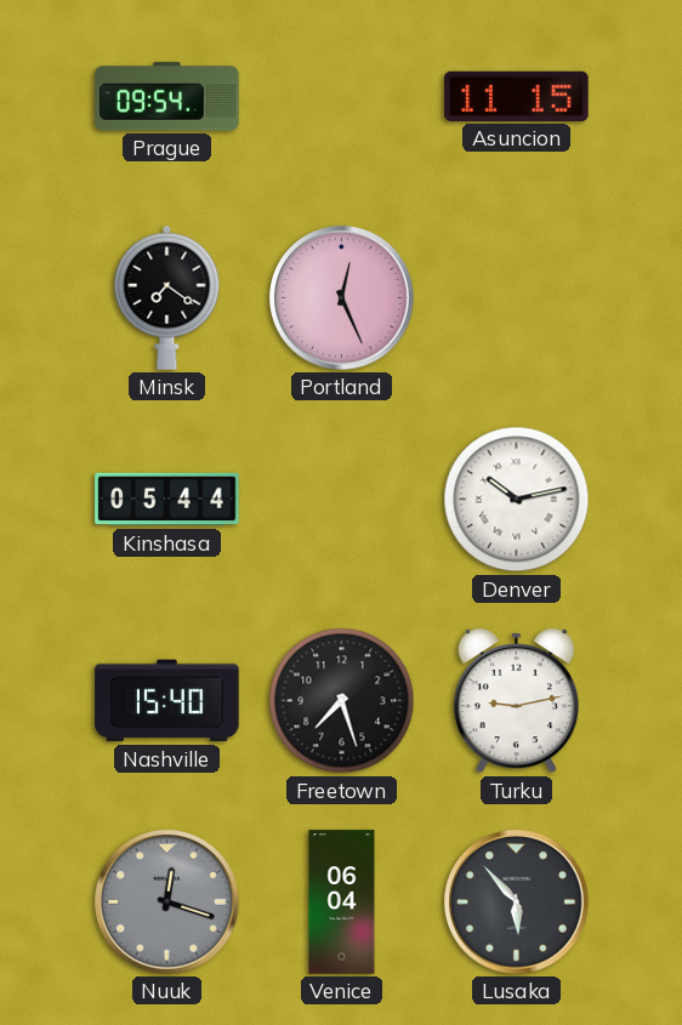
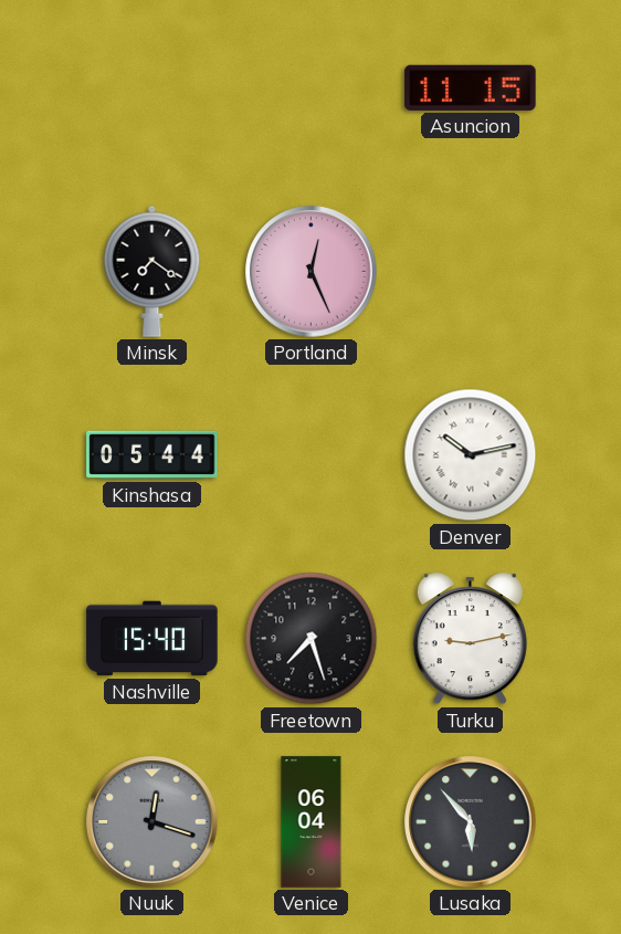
Prague: 09:54 -> none
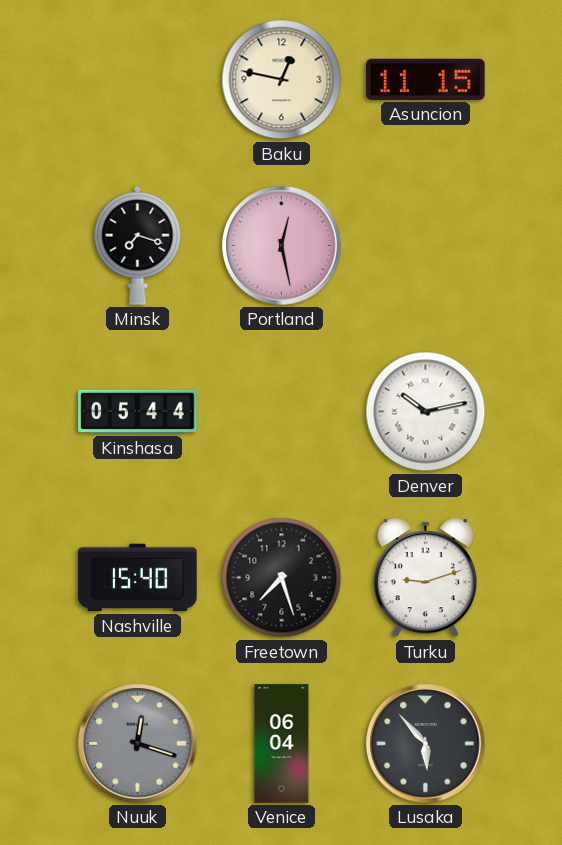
Baku: none -> 12:47
Minsk: 7:21 -> 7:18
Portland: 12:26 -> 12:28
Turku: 9:13 -> 9:12
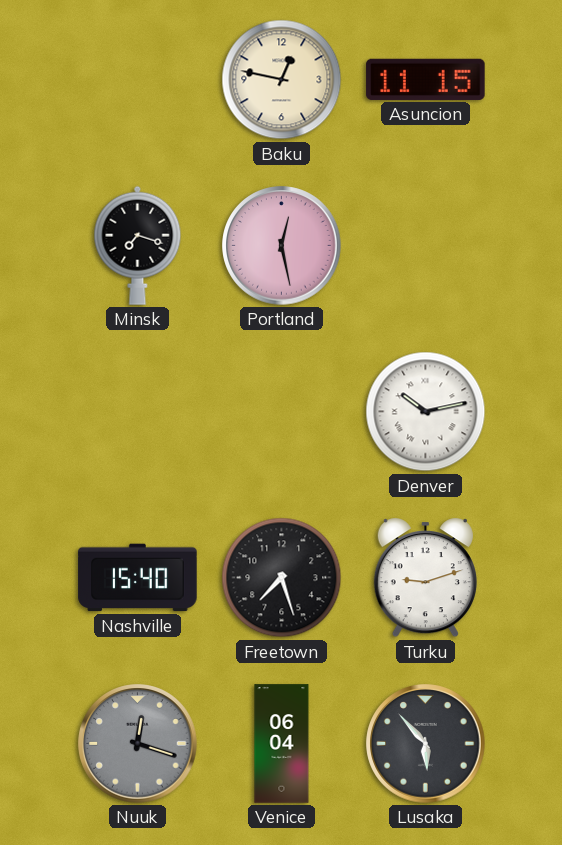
Kinshasa: 05:44 -> none
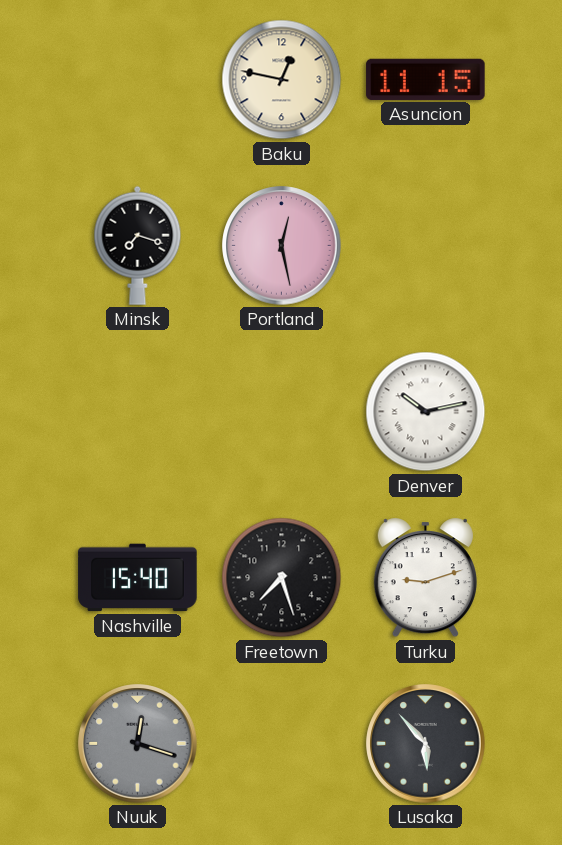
Venice: 06:04 -> none
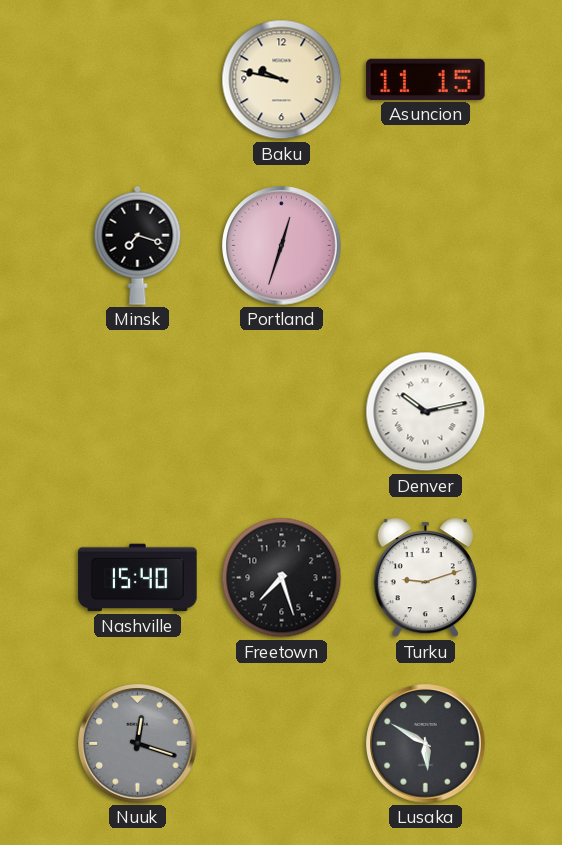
Baku: 12:47 -> 9:47
Portland: 12:28 -> 12:33
Lusaka: 5:53 -> 5:50
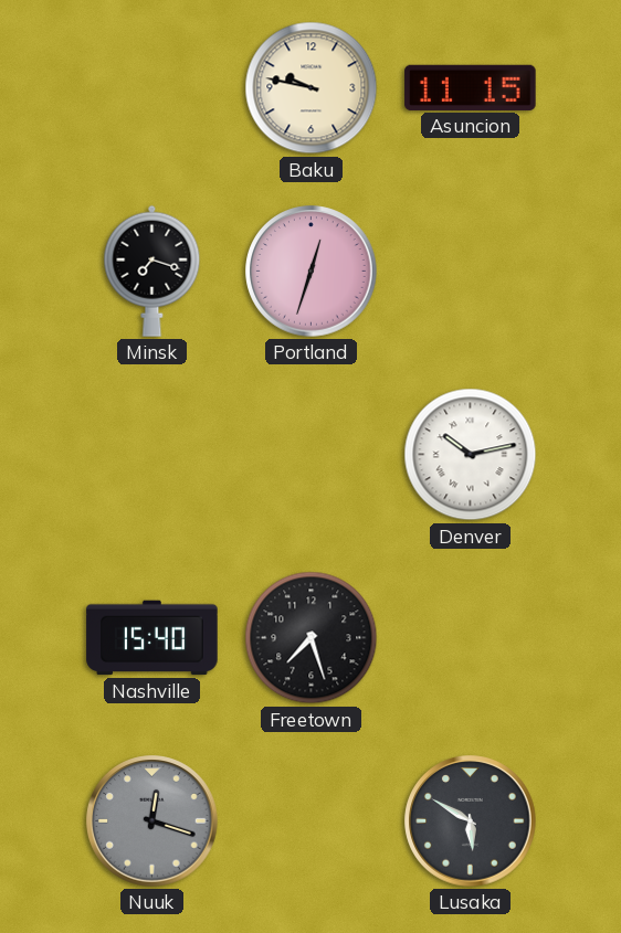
Turku: 9:12 -> none
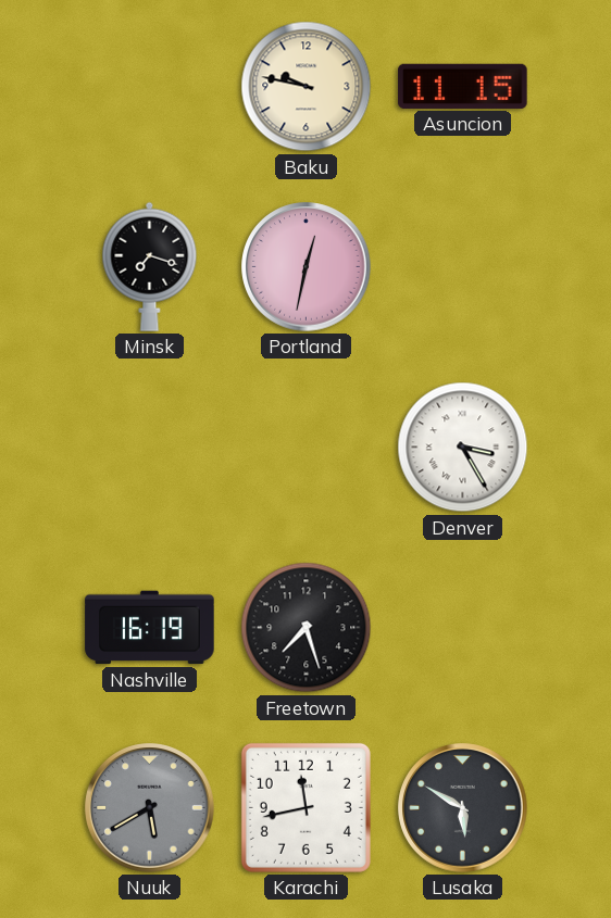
Portland: 12:33 -> 12:32
Denver: 10:13 -> 3:25
Nashville: 15:40 -> 16:19
Nuuk: 12:18 -> 5:40
Karachi: none -> 11:43
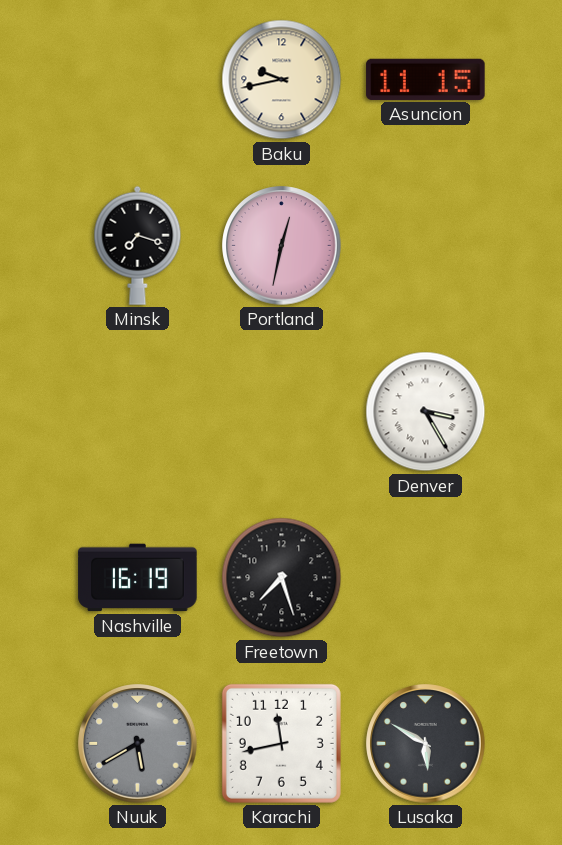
Baku: 9:47 -> 9:43
